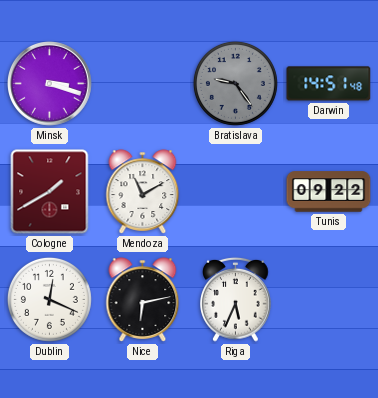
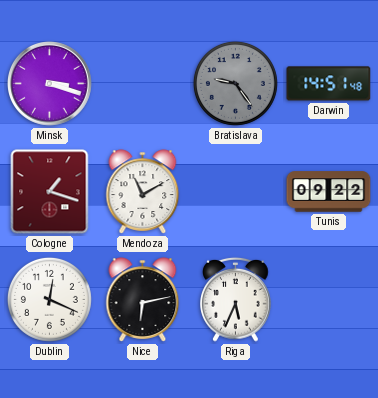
Cologne: 1:40 -> 1:18
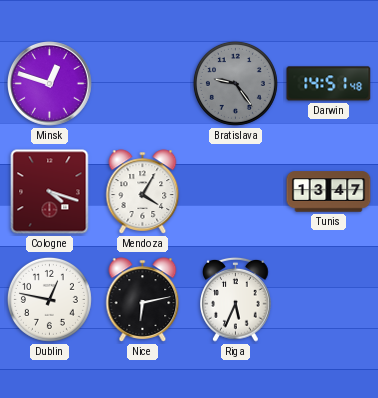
Minsk: 3:18 -> 12:48
Cologne: 1:18 -> 4:18
Mendoza: 11:10 -> 4:05
Tunis: 09:22 -> 13:47
Dublin: 12:19 -> 12:47
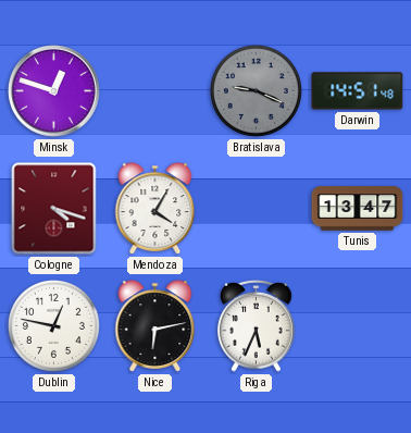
Bratislava: 9:24 -> 9:19
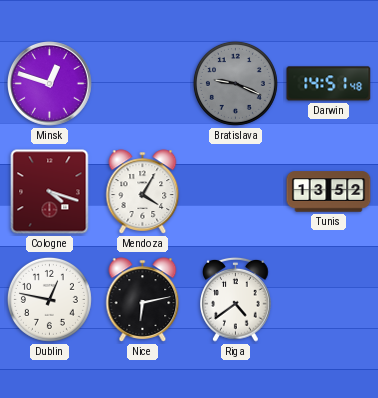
Tunis: 13:47 -> 13:52
Riga: 5:34 -> 4:39
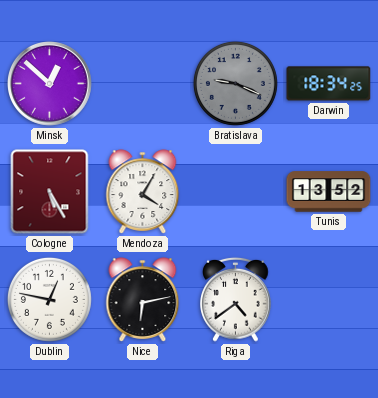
Minsk: 12:48 -> 12:52
Darwin: 14:51 -> 18:34
Cologne: 4:18 -> 5:25
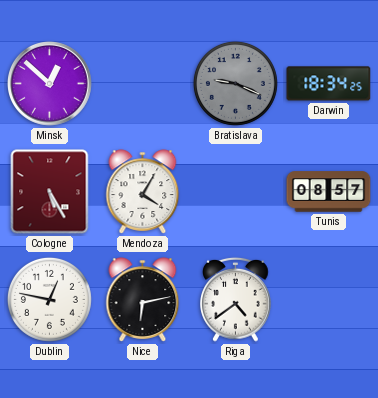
Tunis: 13:52 -> 08:57
